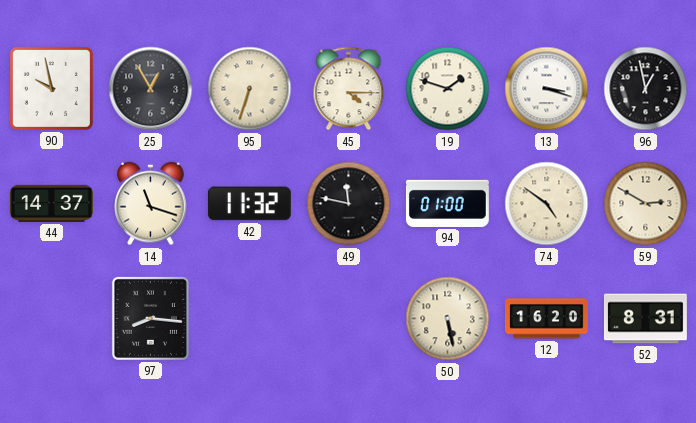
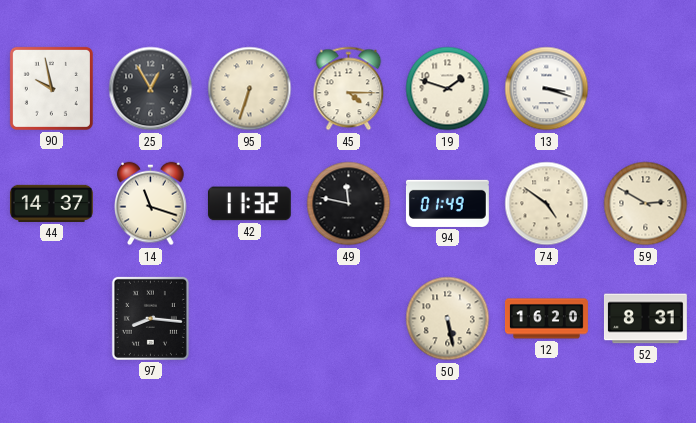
96: 12:58 -> none
94: 01:00 -> 01:49
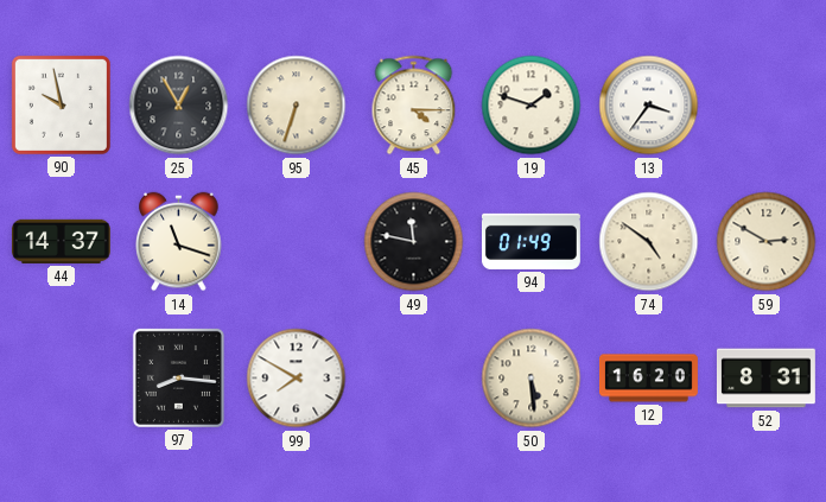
13: 3:18 -> 3:36
42: 11:32 -> none
99: none -> 7:50
50: 5:28 -> 5:29
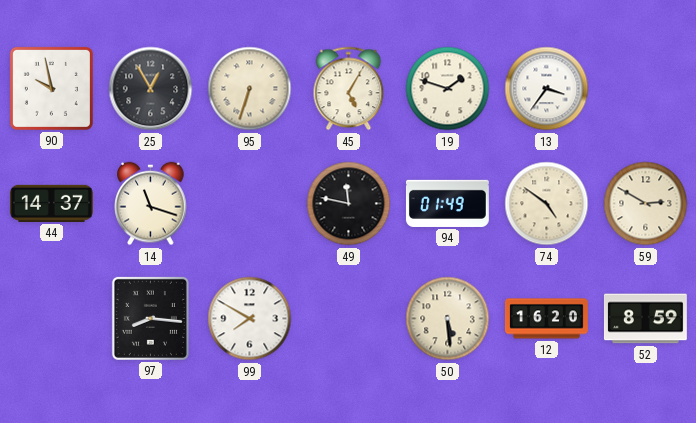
45: 4:15 -> 5:05
52: 8:31 -> 8:59
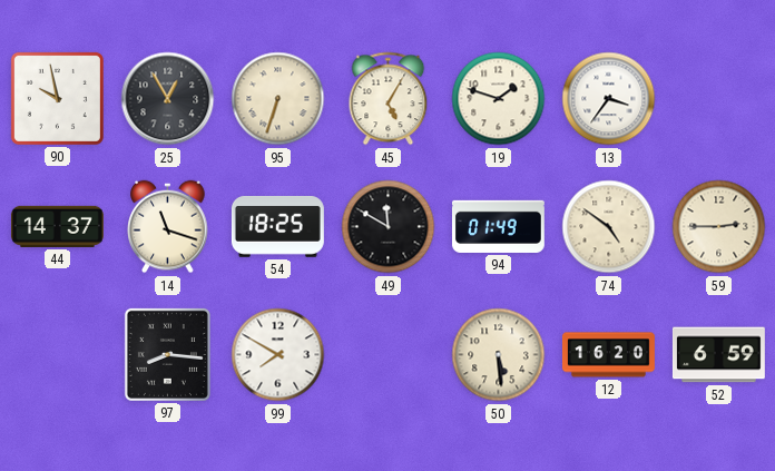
54: none -> 18:25
49: 11:47 -> 11:50
59: 2:50 -> 2:45
52: 8:59 -> 6:59
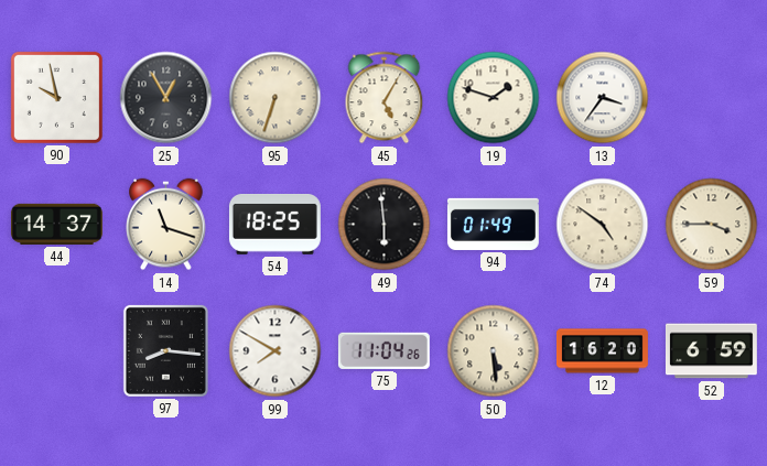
49: 11:50 -> 5:59
59: 2:45 -> 3:45
75: none -> 11:04
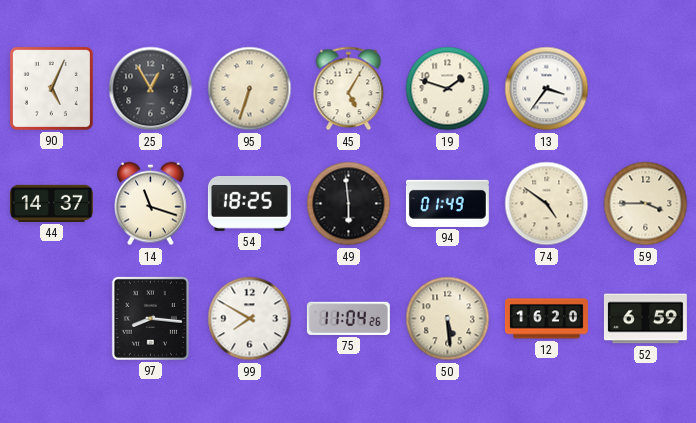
90: 9:58 -> 5:04
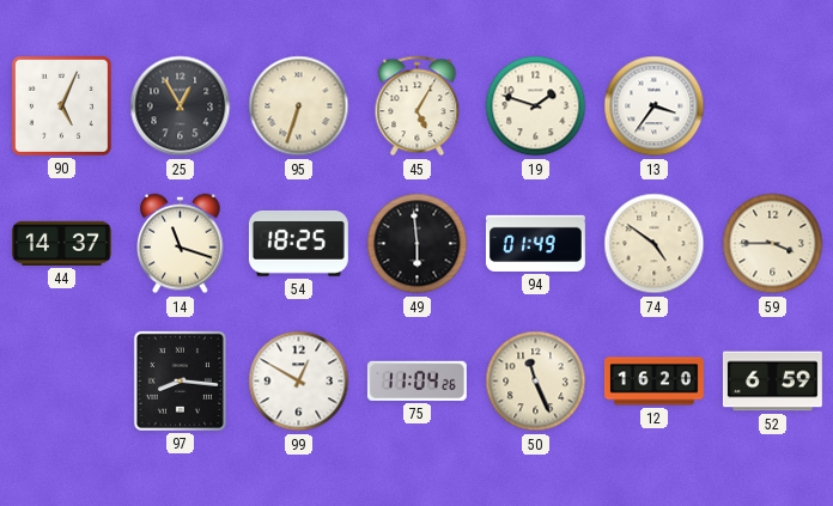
99: 7:50 -> 12:50
50: 5:29 -> 11:26
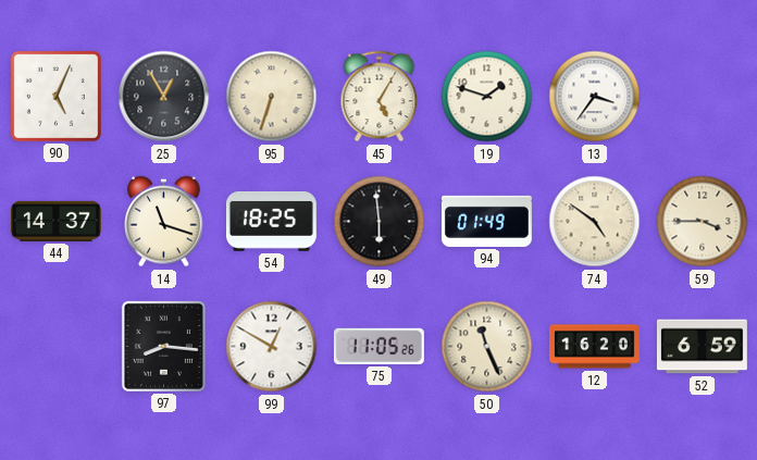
75: 11:04 -> 11:05
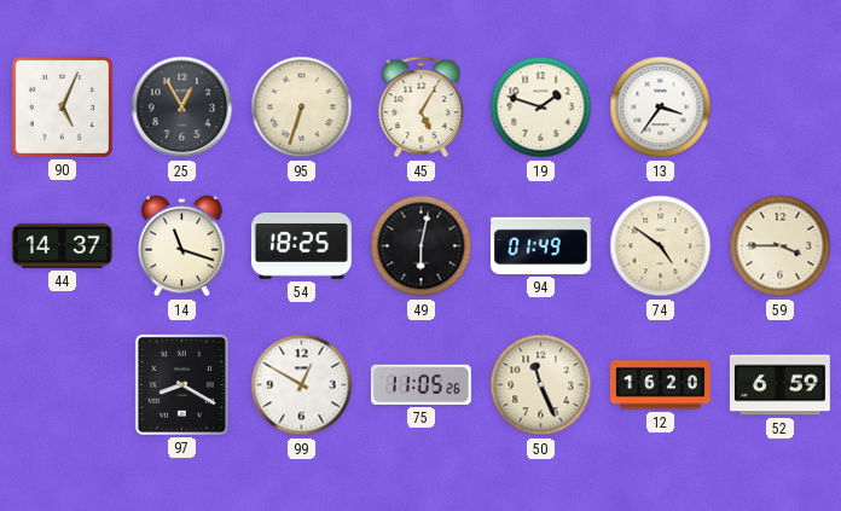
49: 5:59 -> 6:02
97: 8:16 -> 8:20
